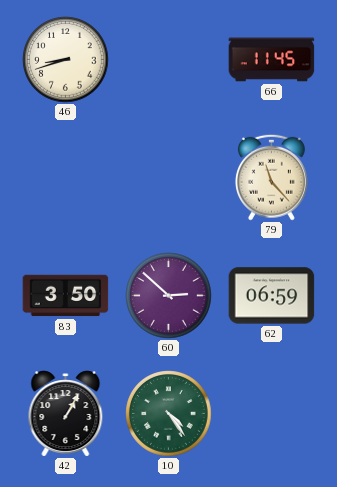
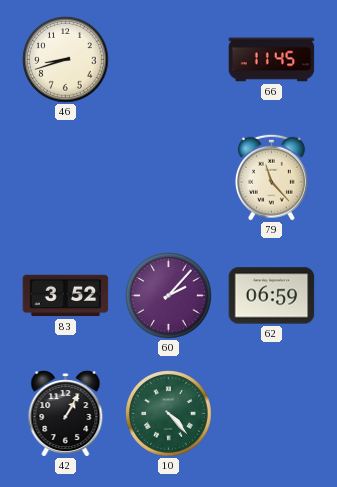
83: 3:50 -> 3:52
60: 2:52 -> 2:07
10: 4:24 -> 4:23
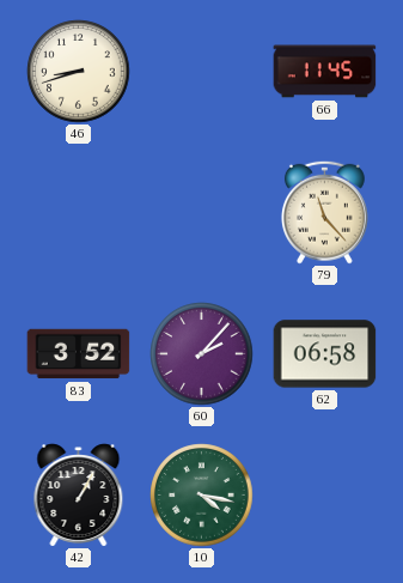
62: 06:59 -> 06:58
10: 4:23 -> 4:17
